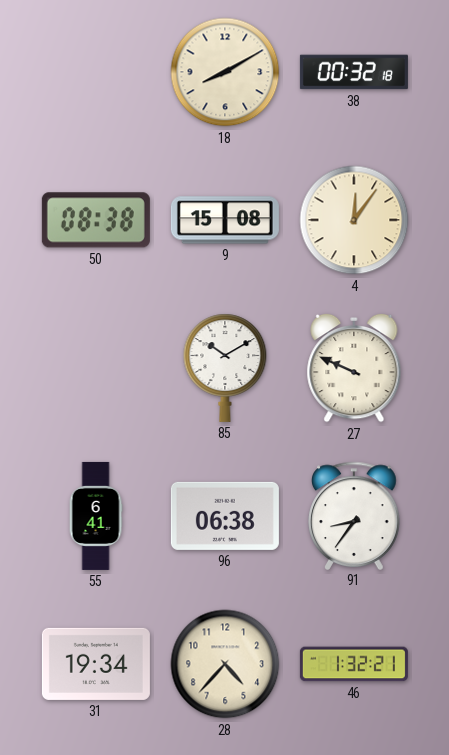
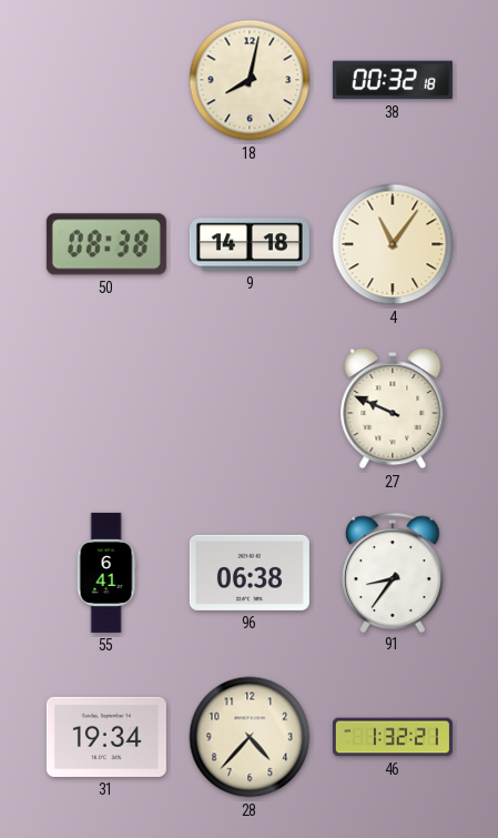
18: 8:10 -> 8:02
9: 15:08 -> 14:18
4: 12:06 -> 11:06
85: 10:10 -> none
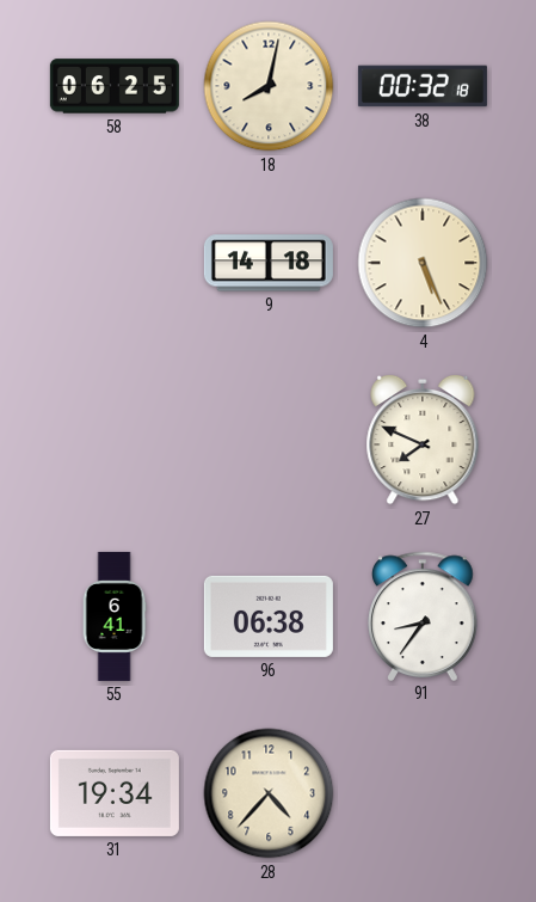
58: none -> 06:25
50: 08:38 -> none
4: 11:06 -> 5:26
27: 9:49 -> 7:49
46: 1:32 -> none
